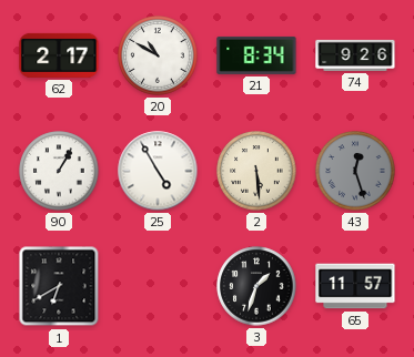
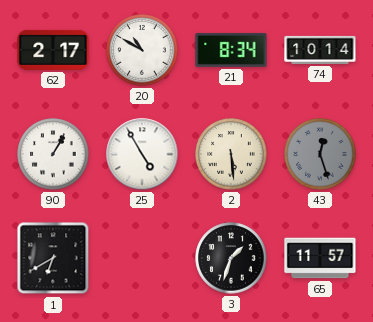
74: 9:26 -> 10:14
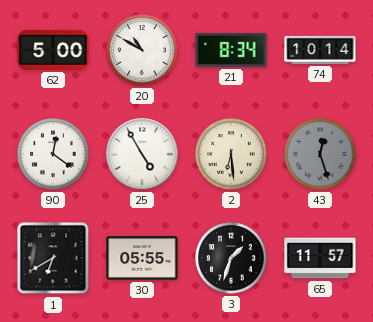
62: 2:17 -> 5:00
90: 1:05 -> 12:21
2: 5:29 -> 6:29
30: none -> 05:55
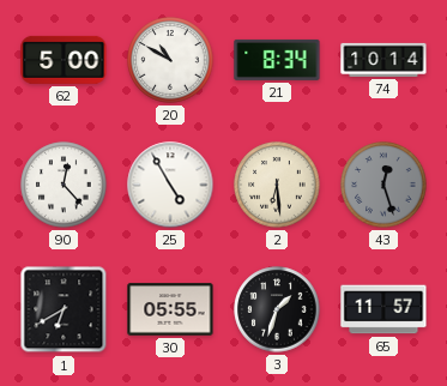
90: 12:21 -> 12:23
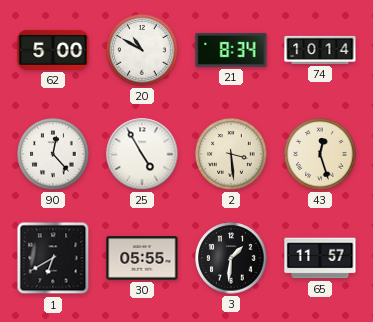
2: 6:29 -> 3:29
43 dial: grey -> cream
3: 1:33 -> 1:31
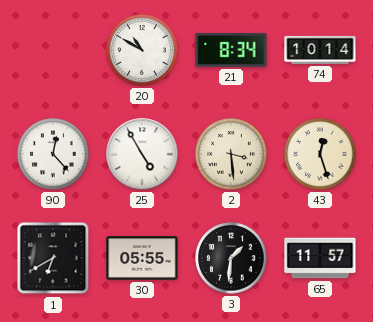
62: 5:00 -> none
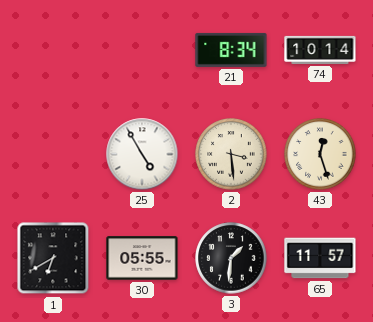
20: 10:50 -> none
90: 12:23 -> none
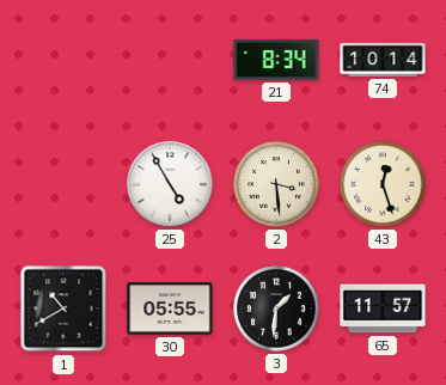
1: 6:40 -> 10:40
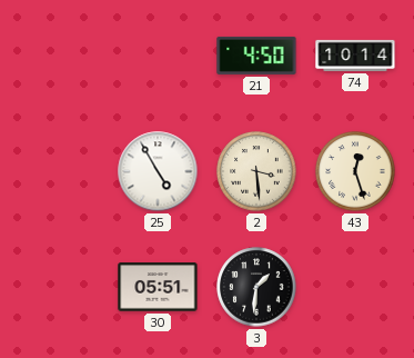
21: 8:34 -> 4:50
1: 10:40 -> none
30: 05:55 -> 05:51
65: 11:57 -> none
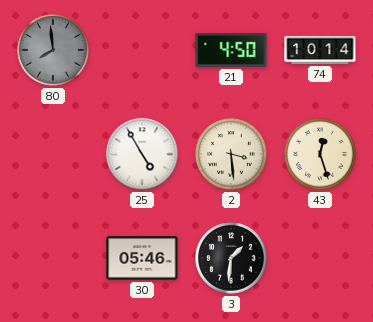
80: none -> 7:59
30: 05:51 -> 05:46
